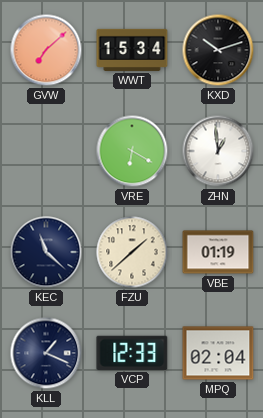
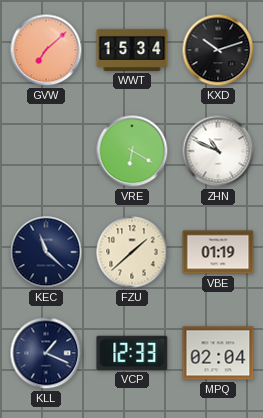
ZHN: 12:59 -> 10:49
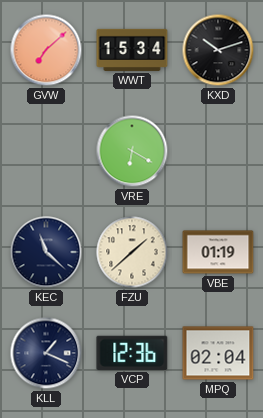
ZHN: 10:49 -> none
VCP: 12:33 -> 12:36
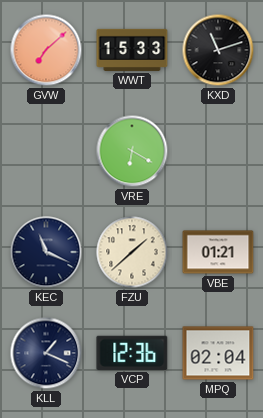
WWT: 15:34 -> 15:33
KXD: 10:12 -> 11:12
KEC: 11:22 -> 11:19
VBE: 01:19 -> 01:21
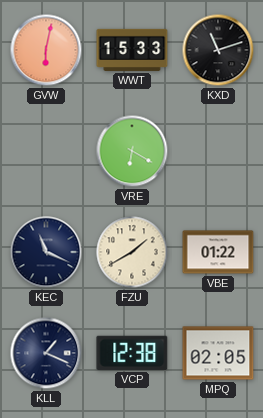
GVW: 7:08 -> 6:02
FZU: 1:38 -> 1:40
VBE: 01:21 -> 01:22
VCP: 12:36 -> 12:38
MPQ: 02:04 -> 02:05
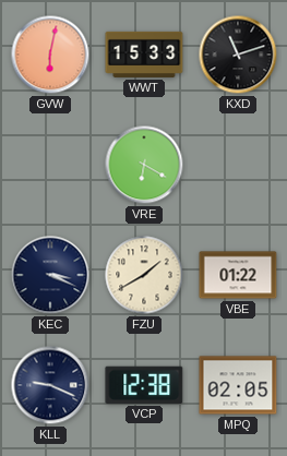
KEC: 11:19 -> 3:19
KLL: 1:19 -> 9:19
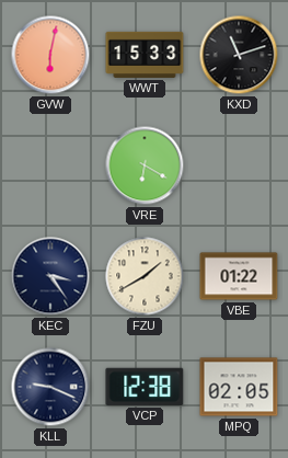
KEC: 3:19 -> 3:24
